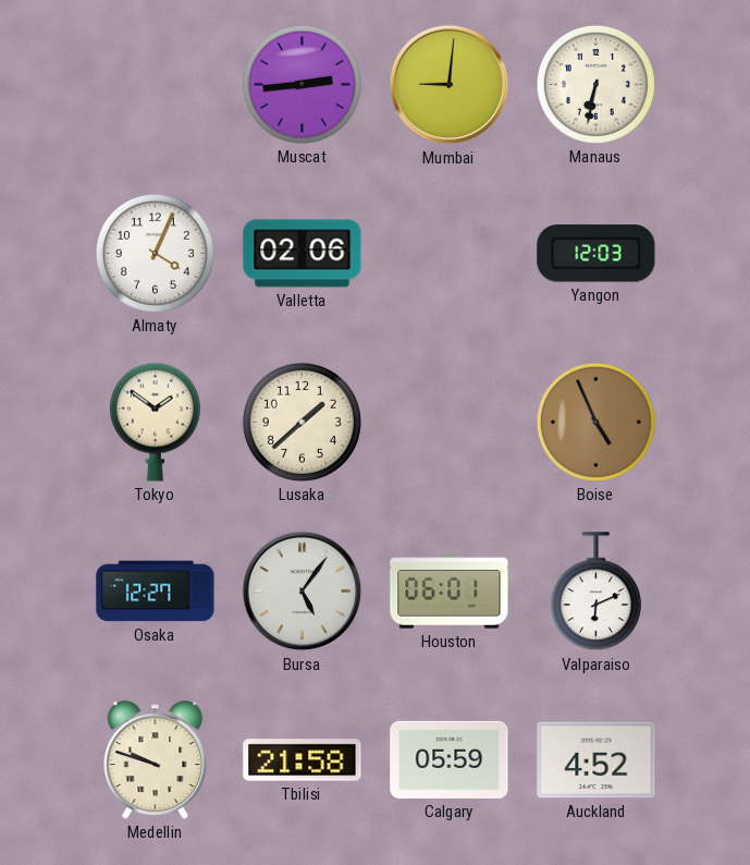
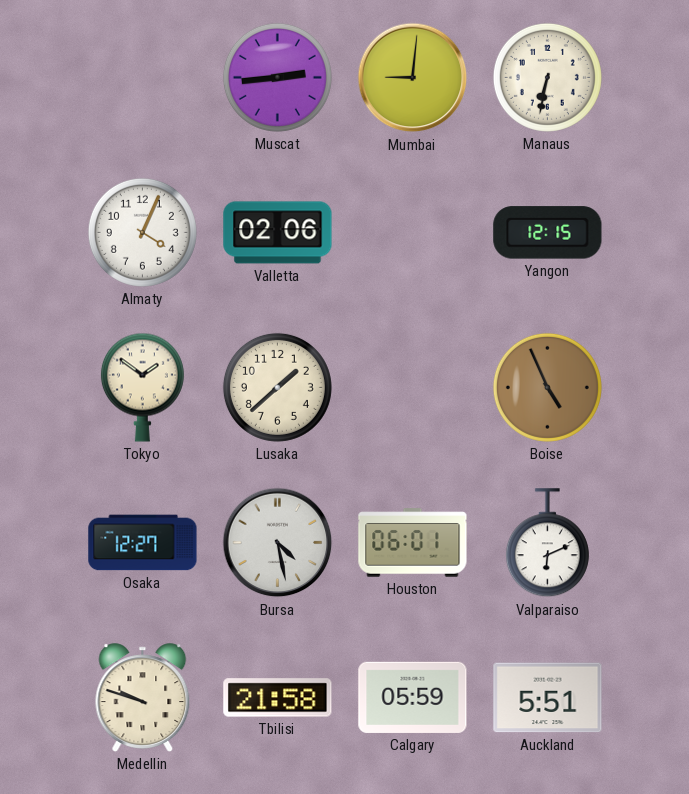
Yangon: 12:03 -> 12:15
Bursa: 5:06 -> 4:28
Auckland: 4:52 -> 5:51
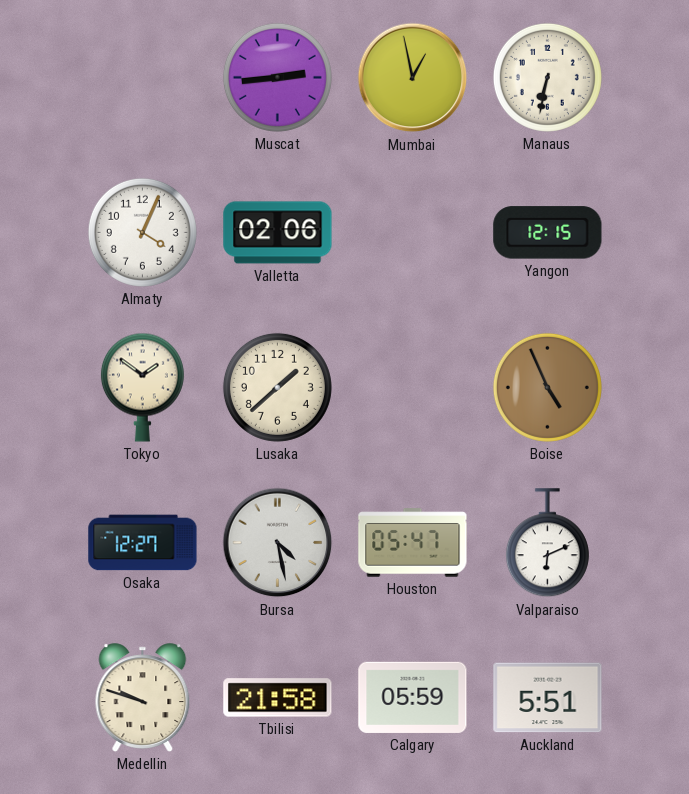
Mumbai: 9:01 -> 12:58
Houston: 06:01 -> 05:47
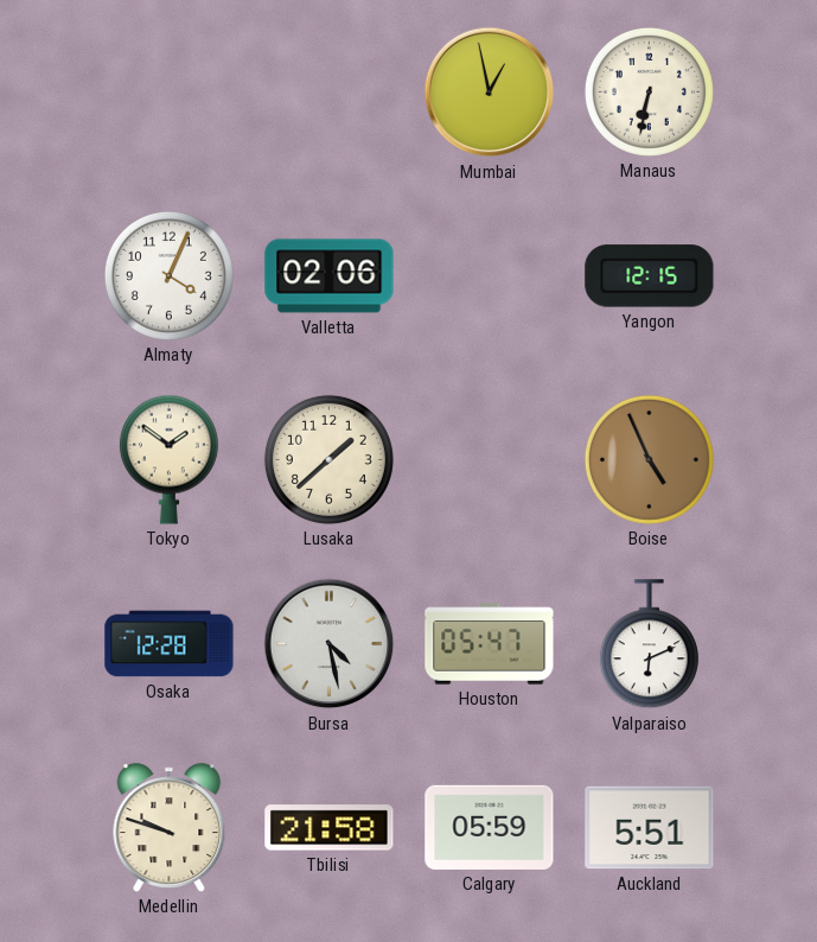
Muscat: 2:44 -> none
Osaka: 12:27 -> 12:28
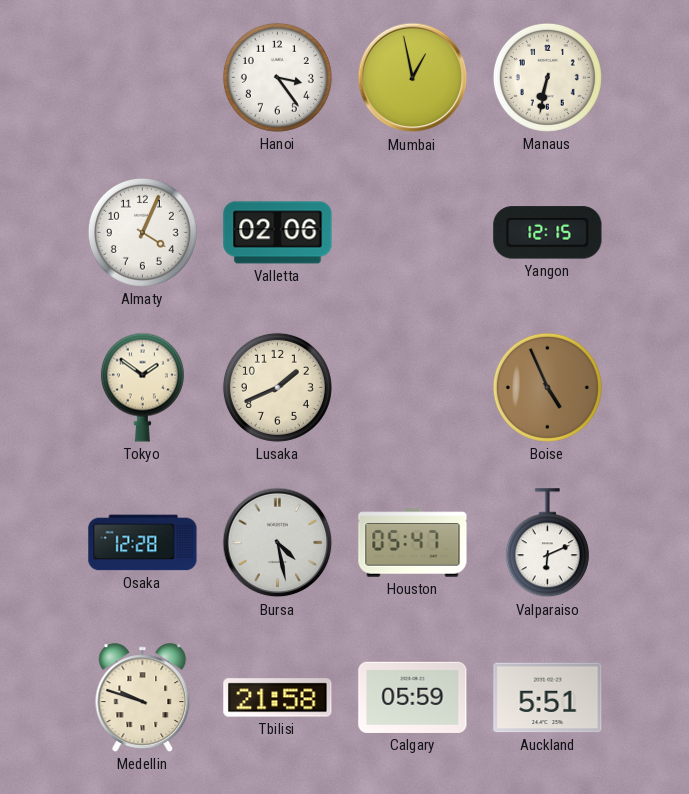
Hanoi: none -> 3:24
Lusaka: 1:38 -> 1:41
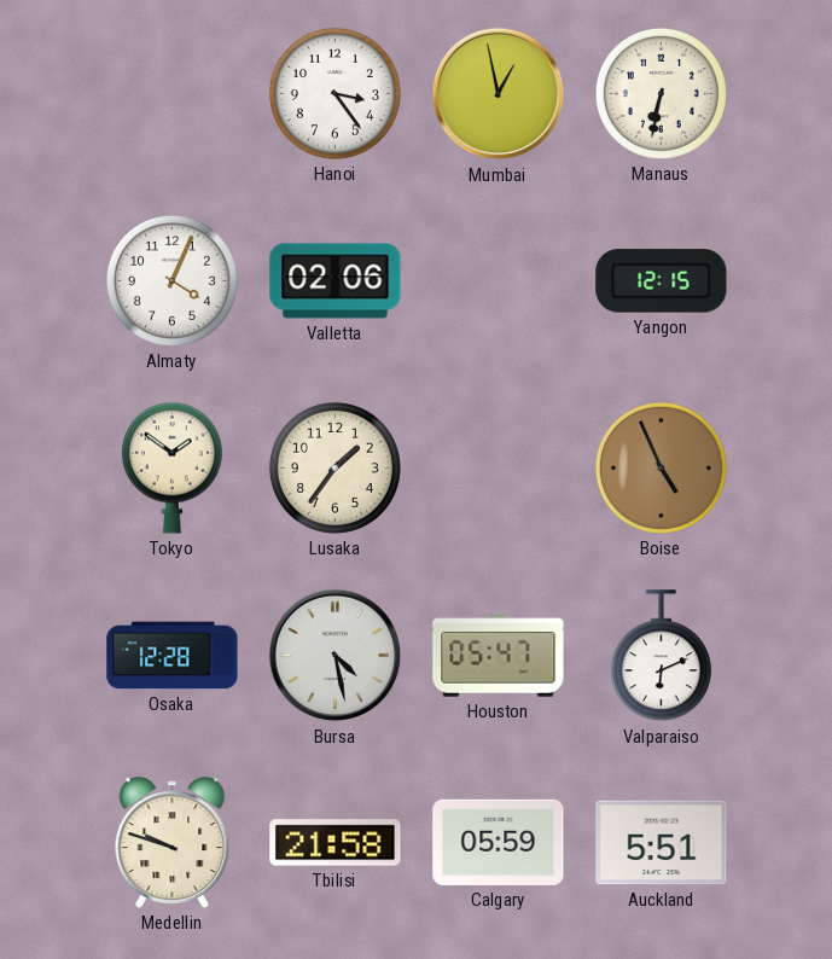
Lusaka: 1:41 -> 1:36
